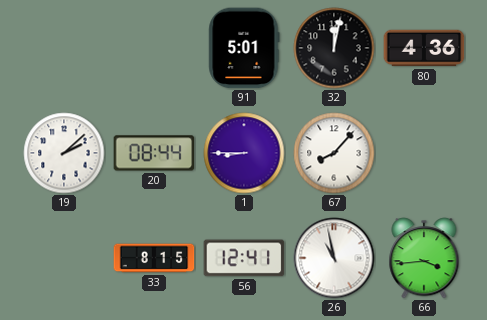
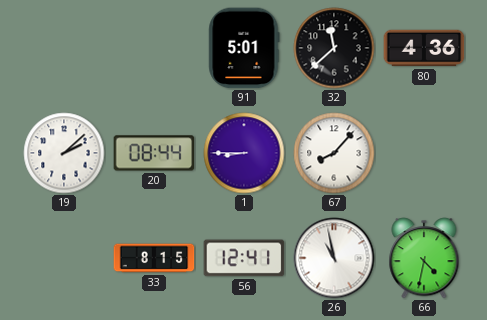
32: 12:02 -> 11:38
66: 3:44 -> 4:32
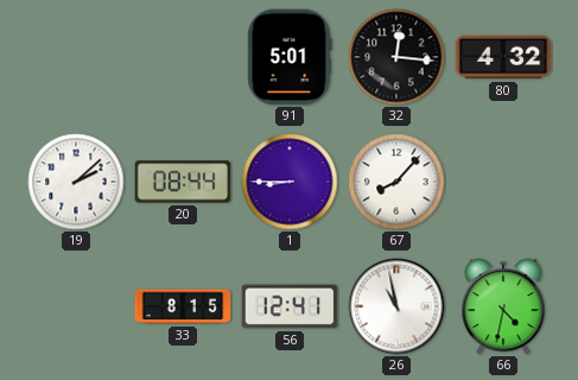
32: 11:38 -> 12:16
80: 4:36 -> 4:32
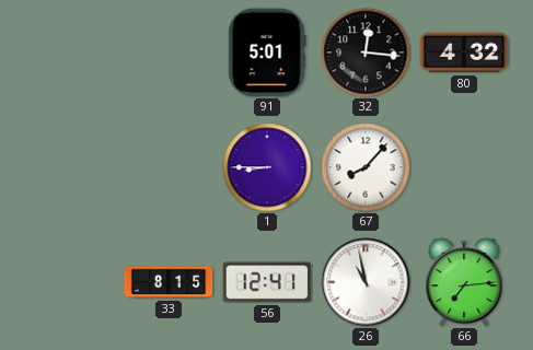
19: 2:08 -> none
20: 08:44 -> none
66: 4:32 -> 7:14
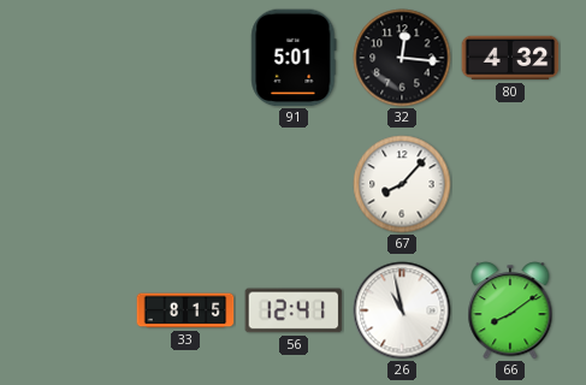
1: 8:45 -> none
66: 7:14 -> 8:09
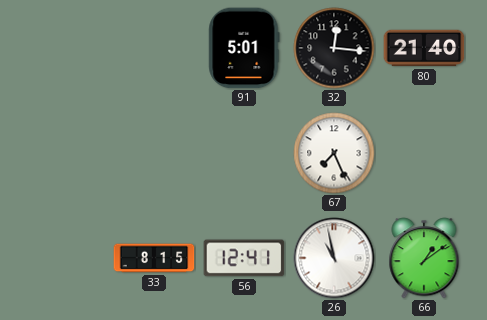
80: 4:32 -> 21:40
67: 8:07 -> 7:26
66: 8:09 -> 1:09
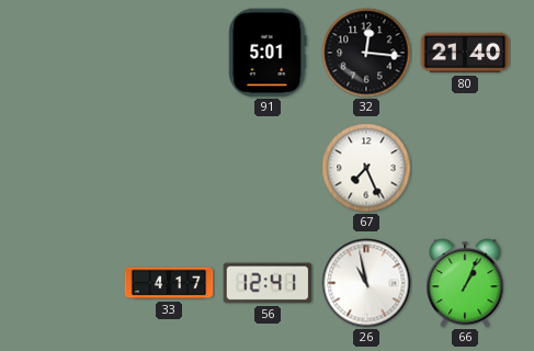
33: 8:15 -> 4:17
66: 1:09 -> 1:04
